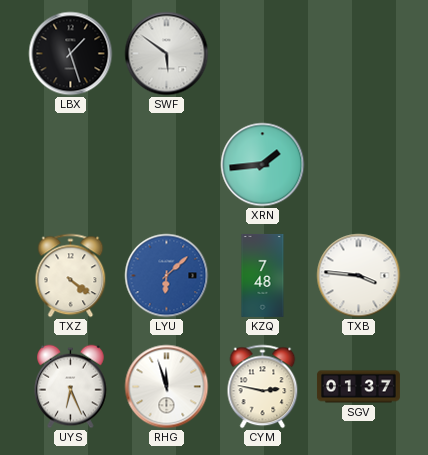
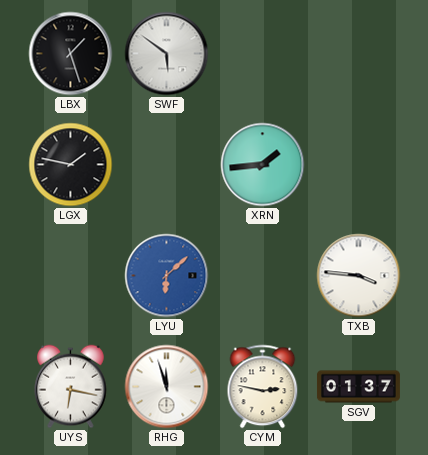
LGX: none -> 1:47
TXZ: 4:21 -> none
KZQ: 7:48 -> none
UYS: 6:26 -> 6:17
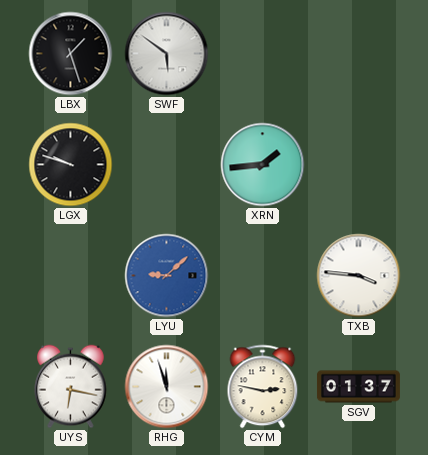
LGX: 1:47 -> 9:48
LYU: 6:08 -> 9:08
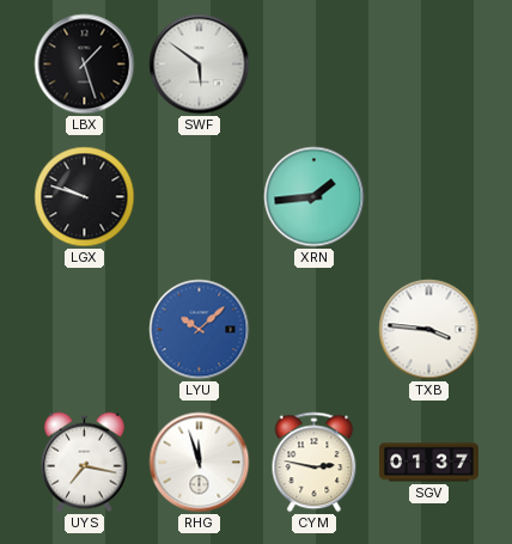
LYU: 9:08 -> 10:08
UYS: 6:17 -> 7:17
